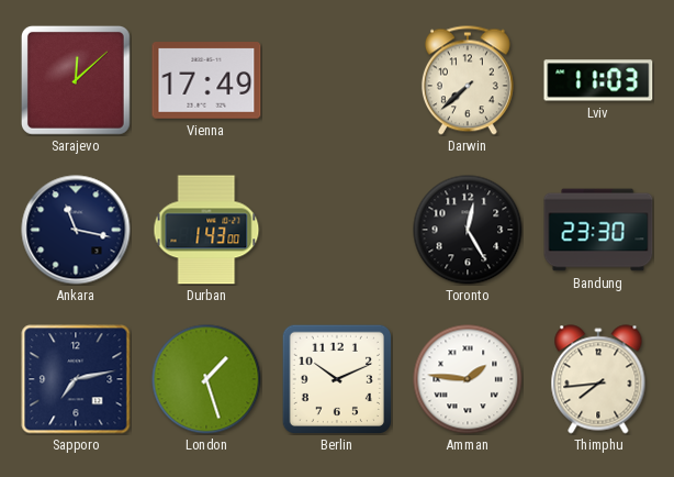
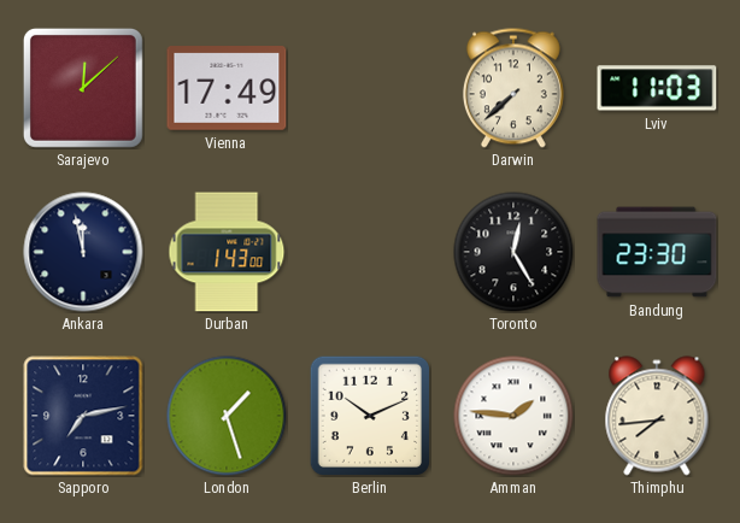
Ankara: 11:17 -> 11:58
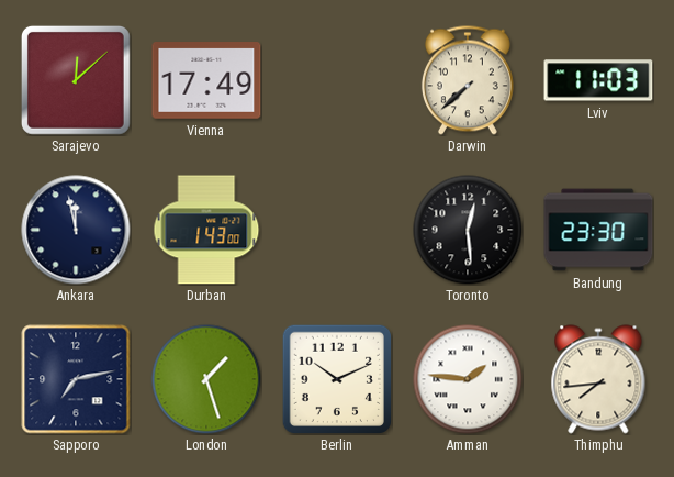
Toronto: 12:25 -> 12:29
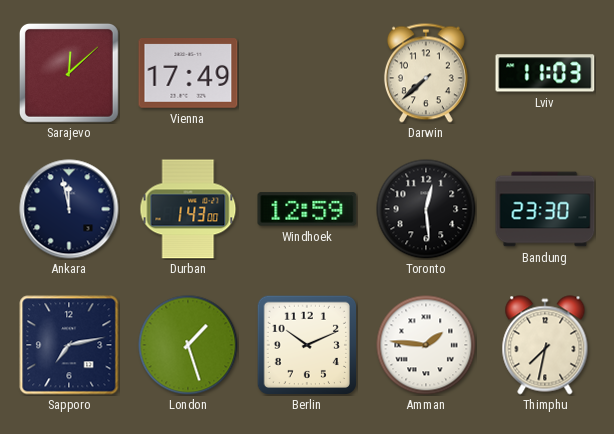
Windhoek: none -> 12:59
Thimphu: 7:44 -> 7:32
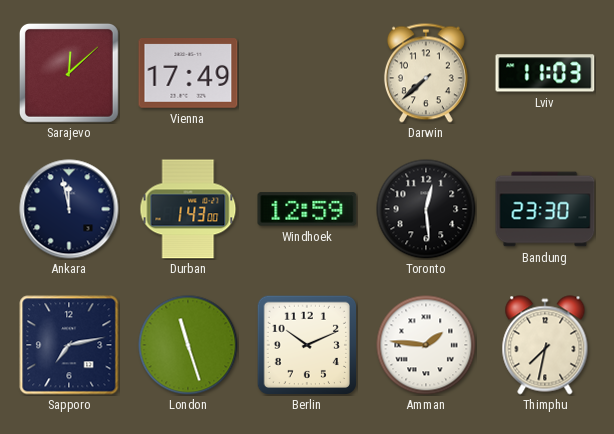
London: 1:27 -> 11:27
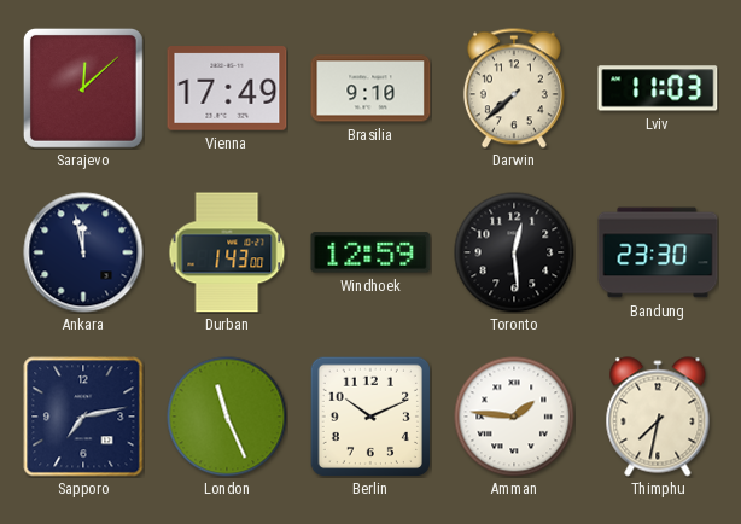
Brasilia: none -> 9:10
London: 11:27 -> 11:26
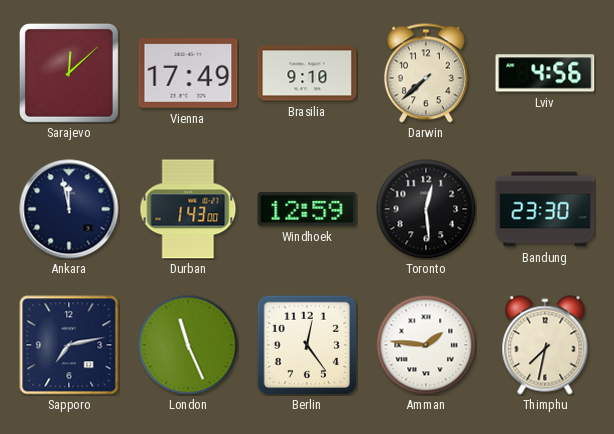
Lviv: 11:03 -> 4:56
Berlin: 10:11 -> 12:24
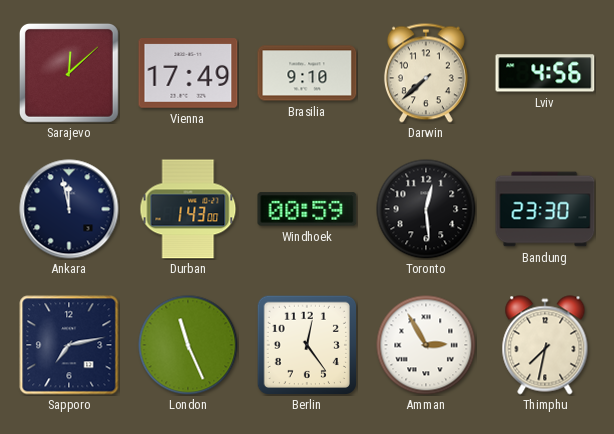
Windhoek: 12:59 -> 00:59
Amman: 1:46 -> 2:55
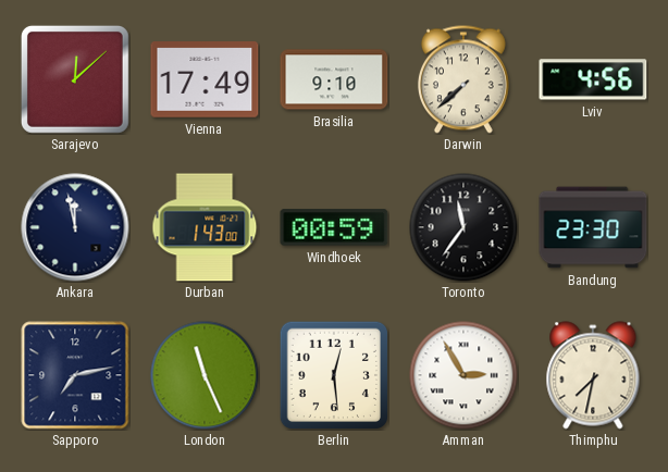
Toronto: 12:29 -> 11:36
Berlin: 12:24 -> 12:29
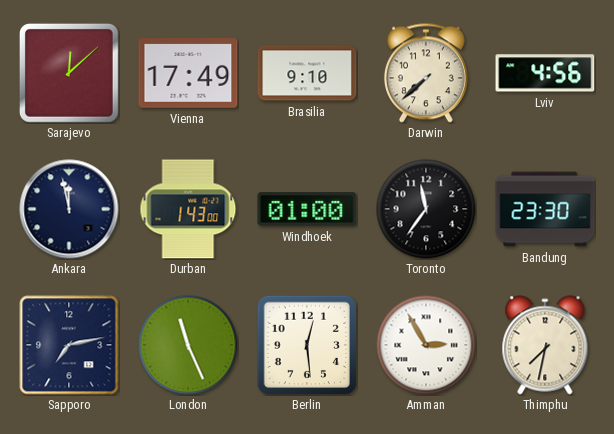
Windhoek: 00:59 -> 01:00
